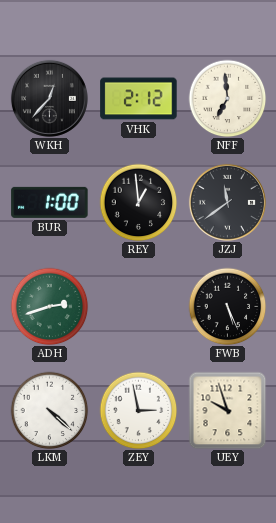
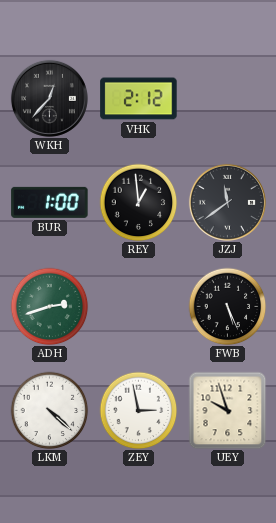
NFF: 6:59 -> none
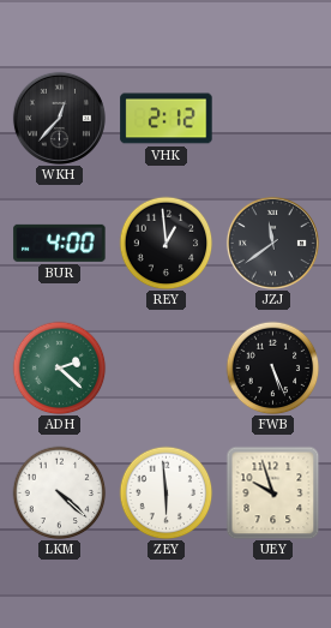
BUR: 1:00 -> 4:00
ADH: 2:42 -> 2:22
ZEY: 2:58 -> 5:59
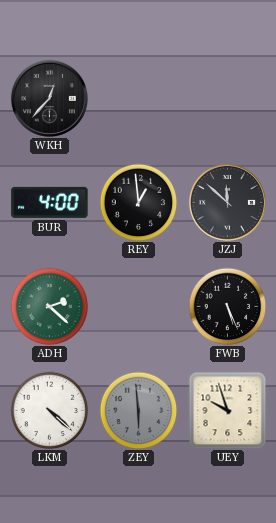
VHK: 2:12 -> none
JZJ: 11:39 -> 11:52
ZEY dial: white -> grey
